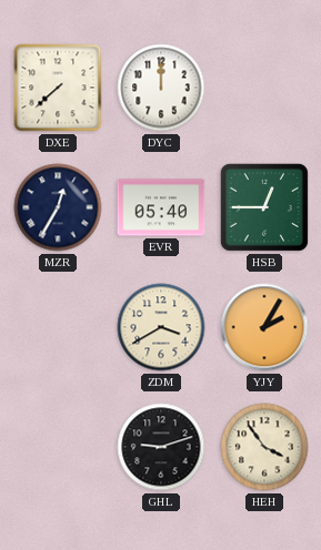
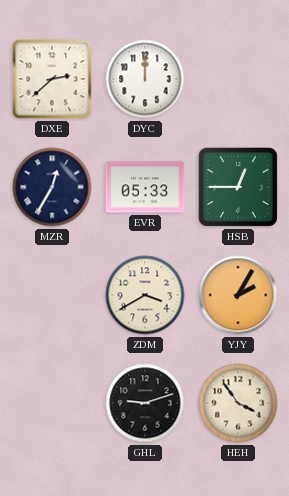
DXE: 7:38 -> 2:38
EVR: 05:40 -> 05:33
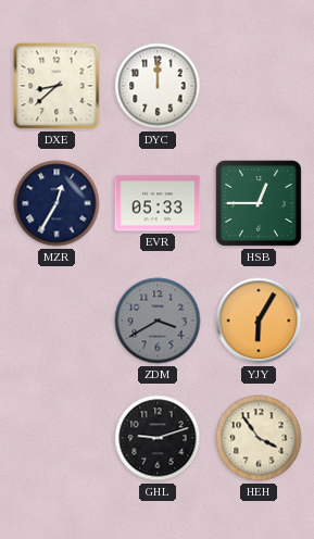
DXE: 2:38 -> 8:38
ZDM dial: cream -> grey
YJY: 2:05 -> 6:05
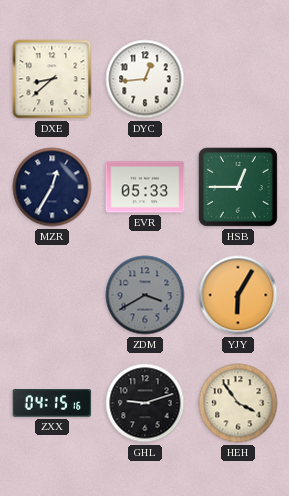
DYC: 12:00 -> 12:44
ZXX: none -> 04:15
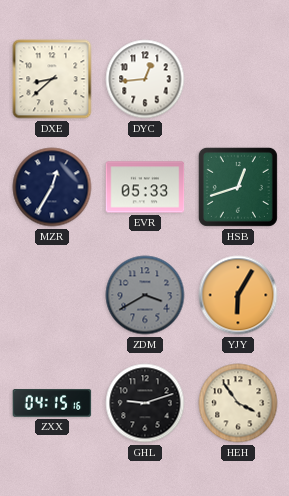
HSB: 12:45 -> 12:42
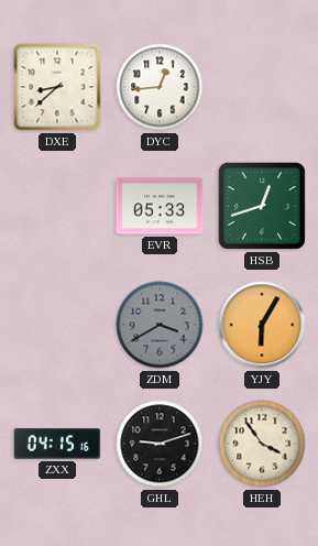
MZR: 12:35 -> none
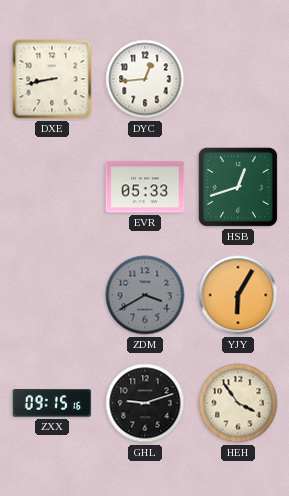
DXE: 8:38 -> 8:43
ZXX: 04:15 -> 09:15
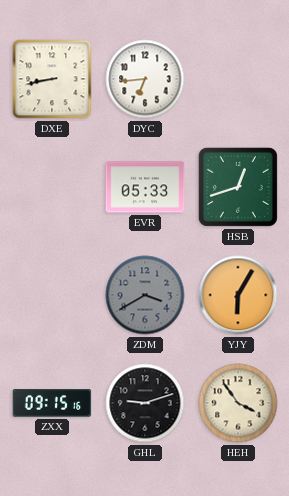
DYC: 12:44 -> 6:44
